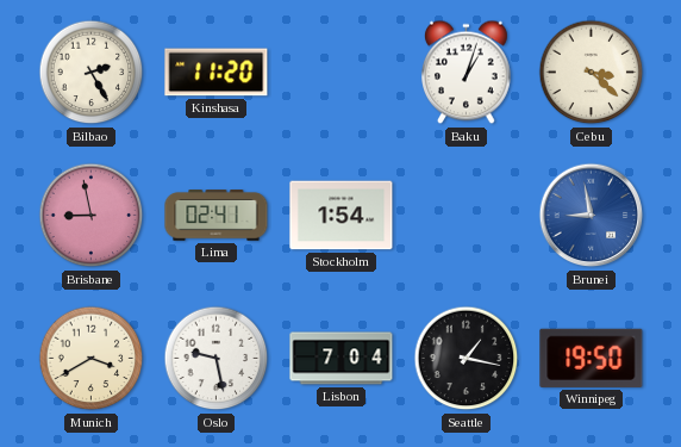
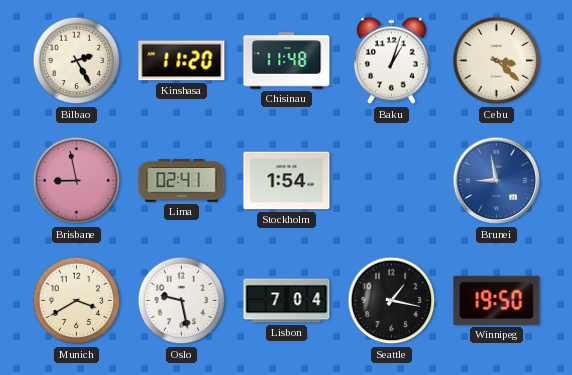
Chisinau: none -> 11:48
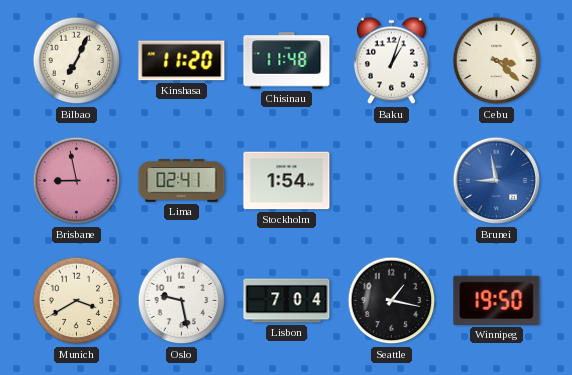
Bilbao: 2:25 -> 7:04
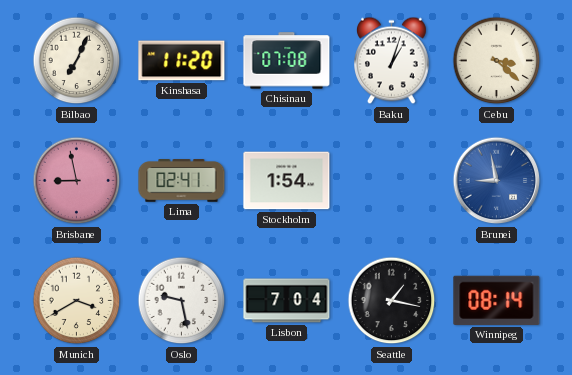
Chisinau: 11:48 -> 07:08
Winnipeg: 19:50 -> 08:14
